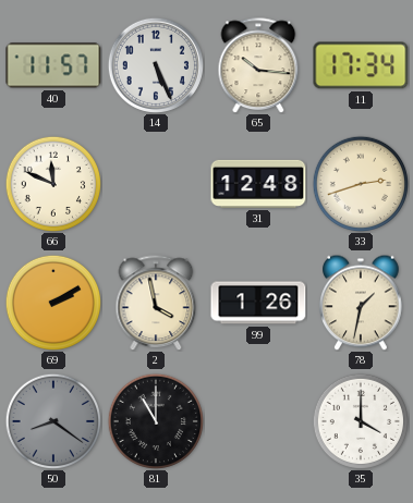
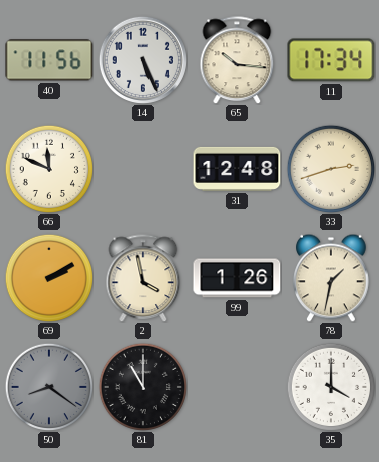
40: 11:57 -> 11:56
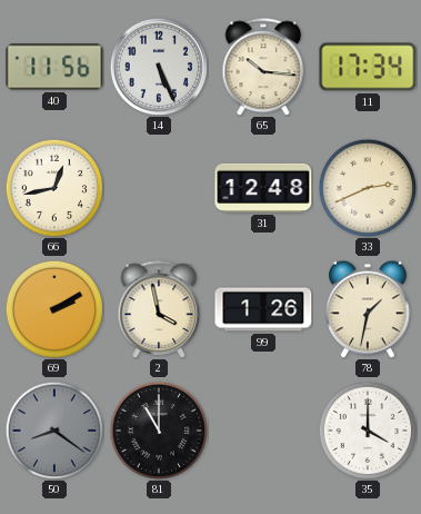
66: 11:49 -> 12:43
33: 2:42 -> 2:41
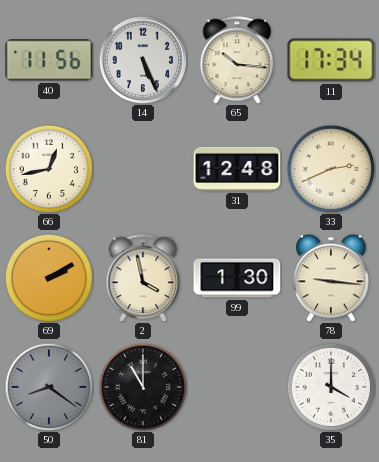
99: 1:26 -> 1:30
78: 1:32 -> 9:16
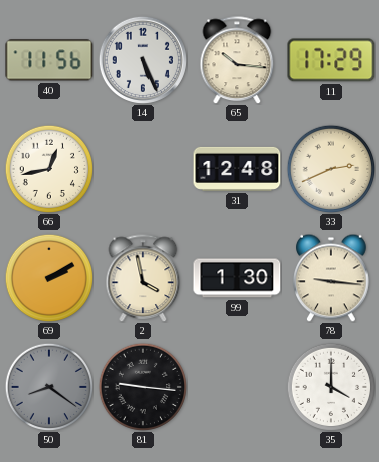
11: 17:34 -> 17:29
81: 11:00 -> 9:16
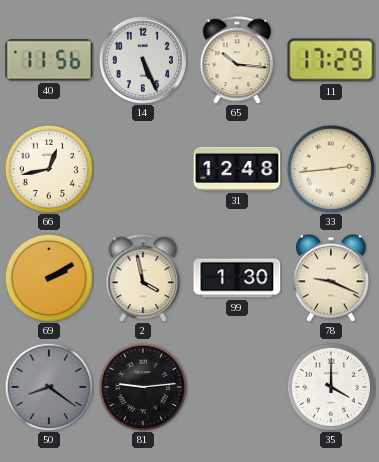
33: 2:41 -> 2:44
78: 9:16 -> 9:19
81: 9:16 -> 9:14
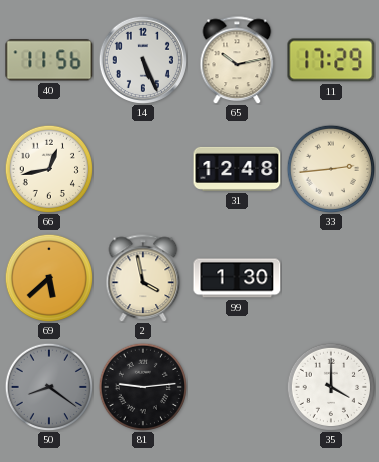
65: 10:16 -> 10:13
69: 2:10 -> 5:38
78: 9:19 -> none
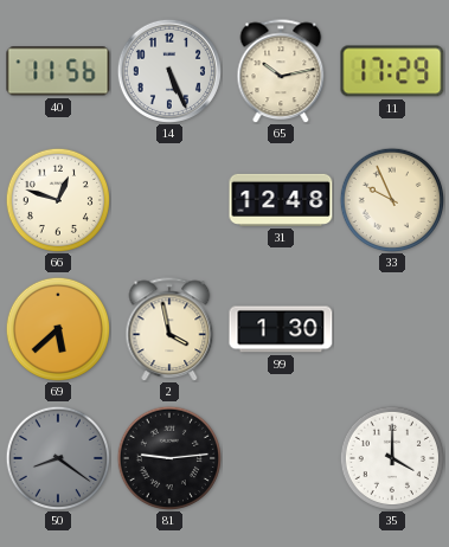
66: 12:43 -> 12:48
33: 2:44 -> 9:56
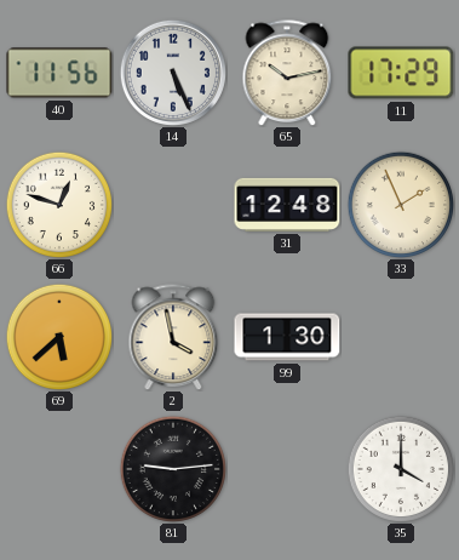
33: 9:56 -> 1:56
50: 8:21 -> none
